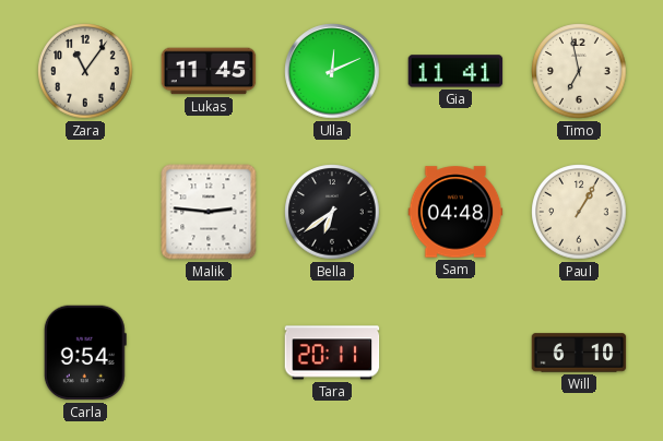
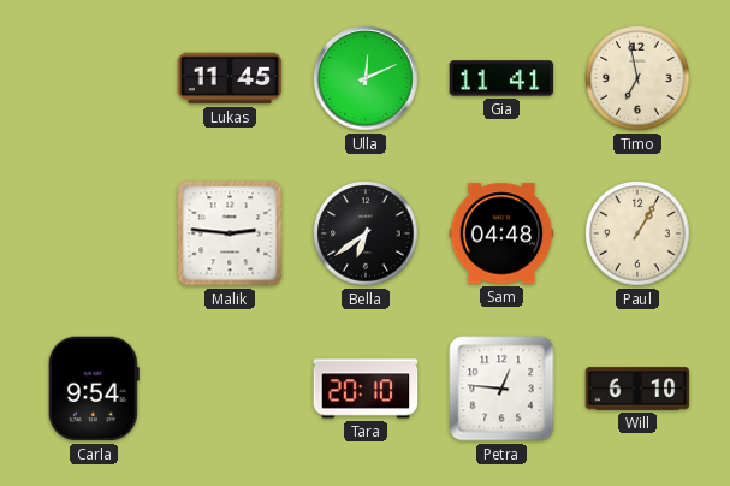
Zara: 11:06 -> none
Tara: 20:11 -> 20:10
Petra: none -> 12:46
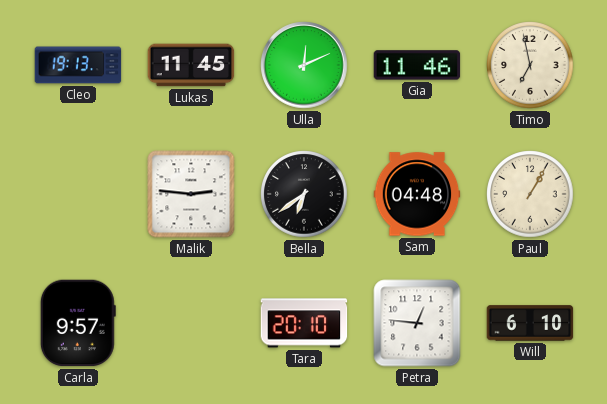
Cleo: none -> 19:13
Gia: 11:41 -> 11:46
Carla: 9:54 -> 9:57
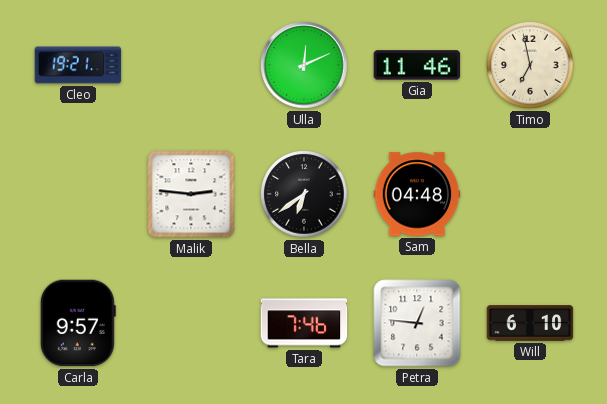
Cleo: 19:13 -> 19:21
Lukas: 11:45 -> none
Paul: 1:05 -> none
Tara: 20:10 -> 7:46
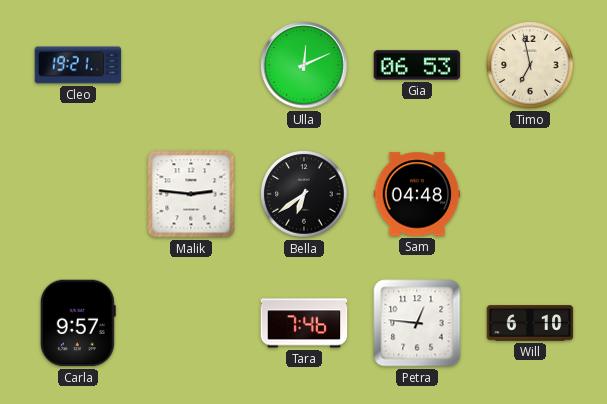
Gia: 11:46 -> 06:53
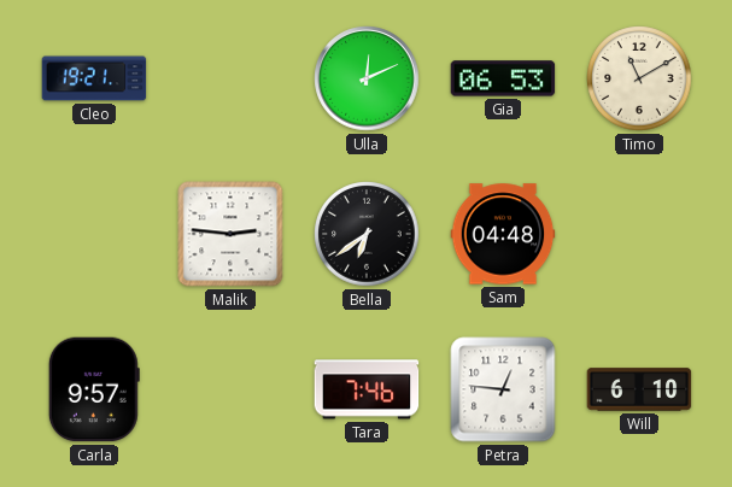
Timo: 6:58 -> 11:10
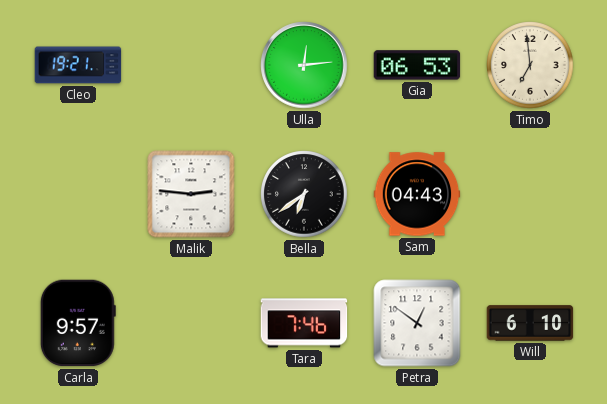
Ulla: 12:11 -> 12:14
Timo: 11:10 -> 6:59
Sam: 04:48 -> 04:43
Petra: 12:46 -> 12:51
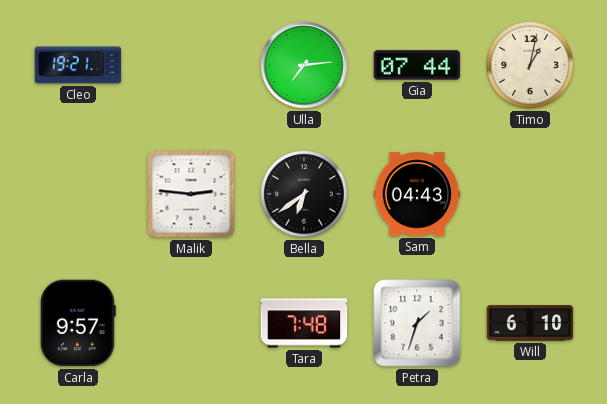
Ulla: 12:14 -> 7:14
Gia: 06:53 -> 07:44
Timo: 6:59 -> 1:02
Tara: 7:46 -> 7:48
Petra: 12:51 -> 1:33
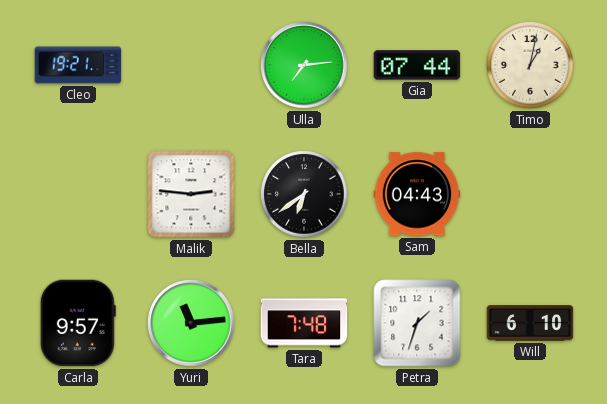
Yuri: none -> 11:14
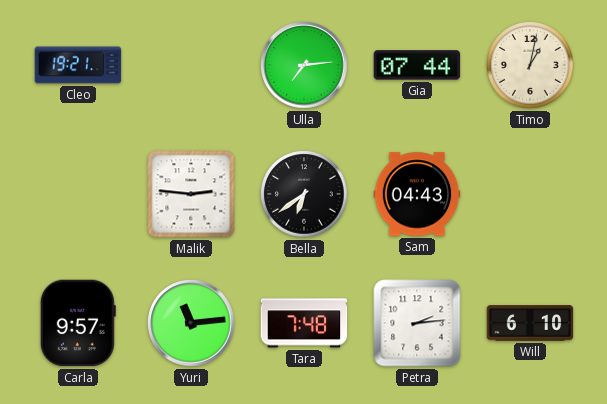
Petra: 1:33 -> 2:14
